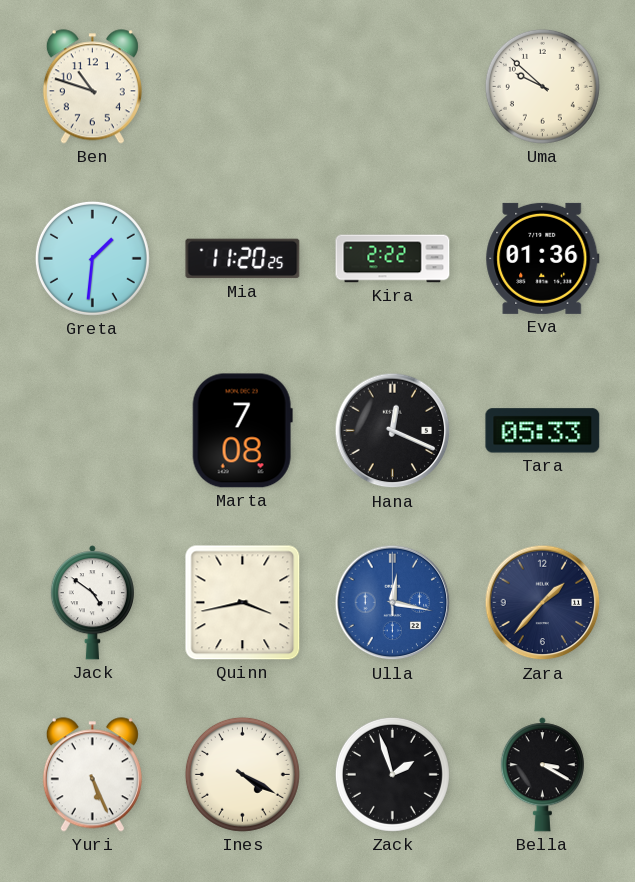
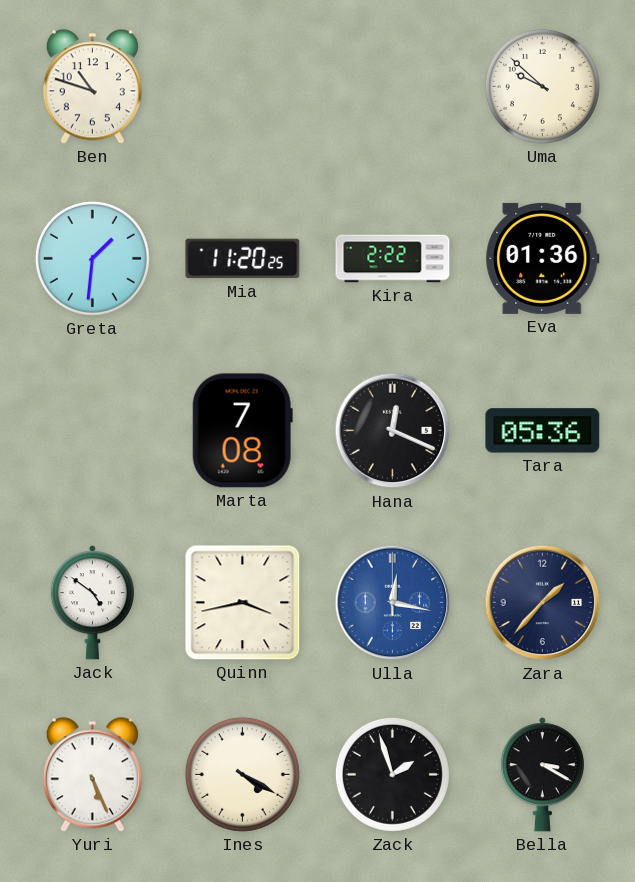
Tara: 05:33 -> 05:36
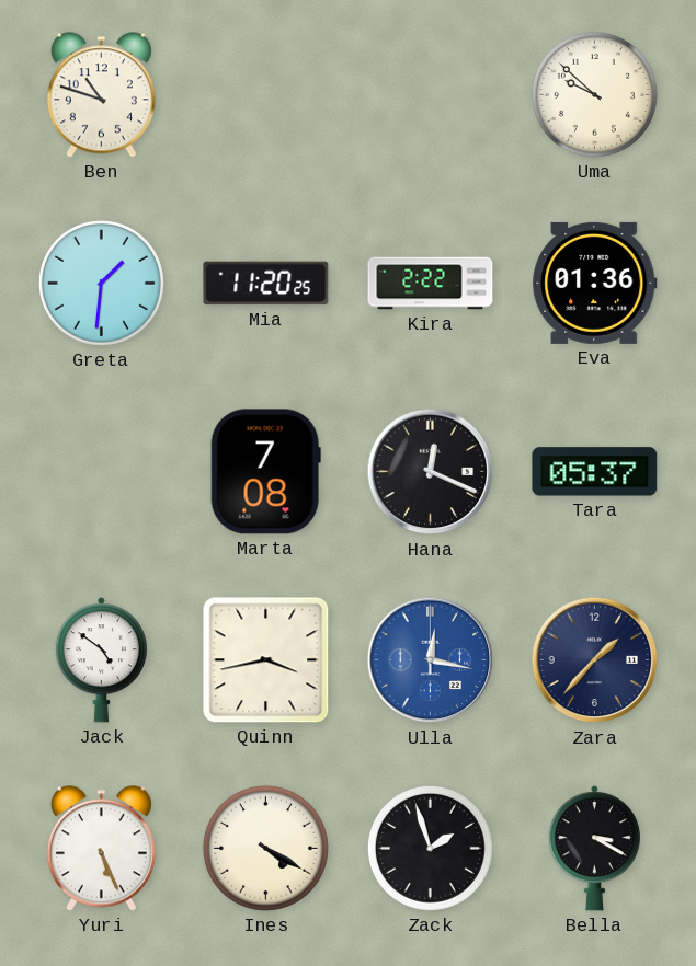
Tara: 05:36 -> 05:37
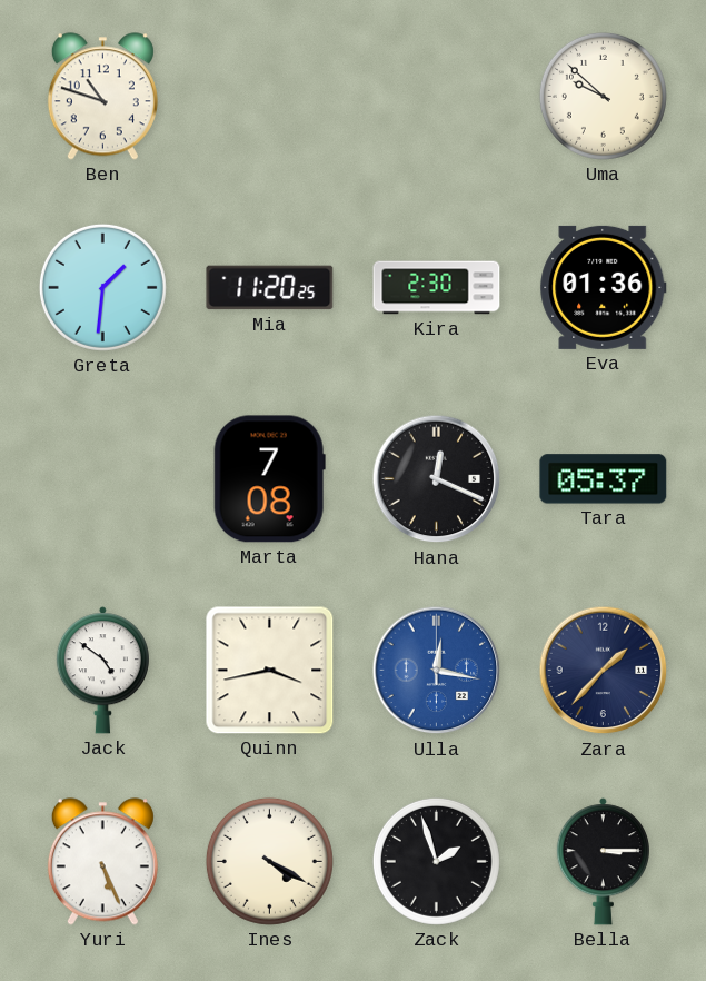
Kira: 2:22 -> 2:30
Bella: 3:20 -> 3:15
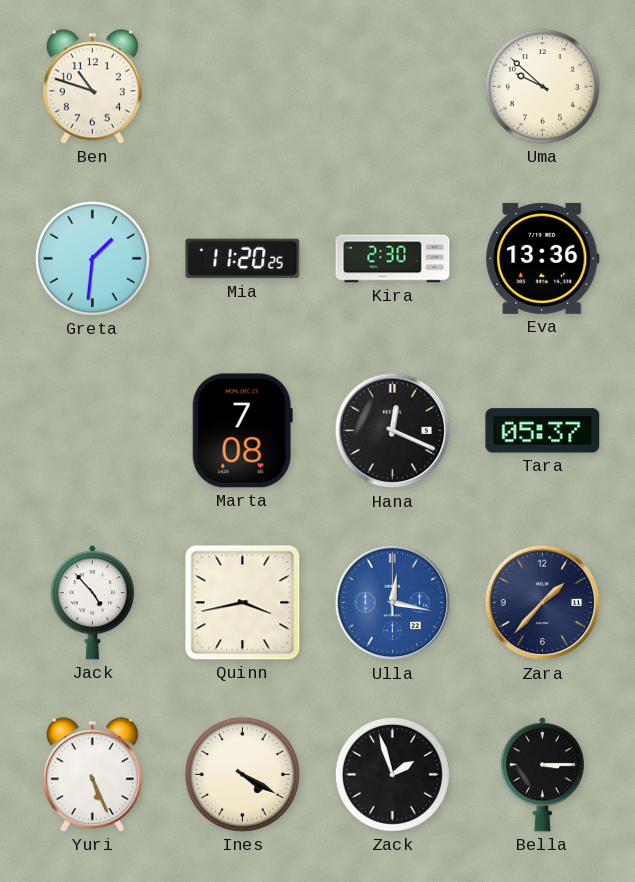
Eva: 01:36 -> 13:36
Jack: 4:51 -> 4:53
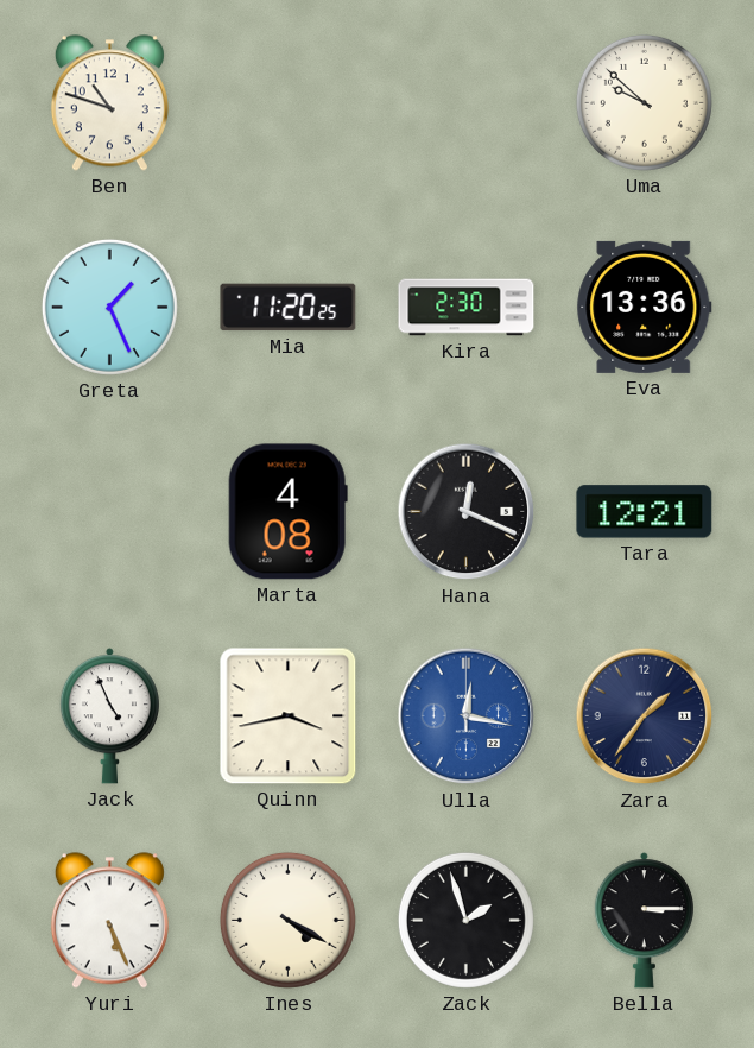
Greta: 1:31 -> 1:26
Marta: 7:08 -> 4:08
Tara: 05:37 -> 12:21
Jack: 4:53 -> 4:56
Zara: 1:37 -> 1:36
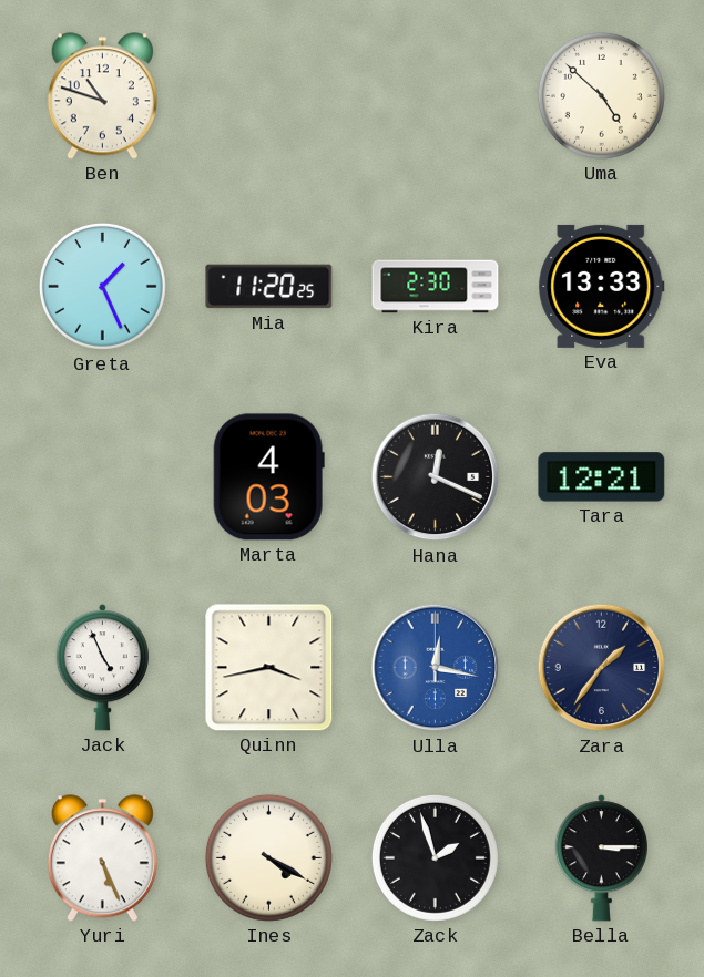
Uma: 9:52 -> 4:52
Eva: 13:36 -> 13:33
Marta: 4:08 -> 4:03
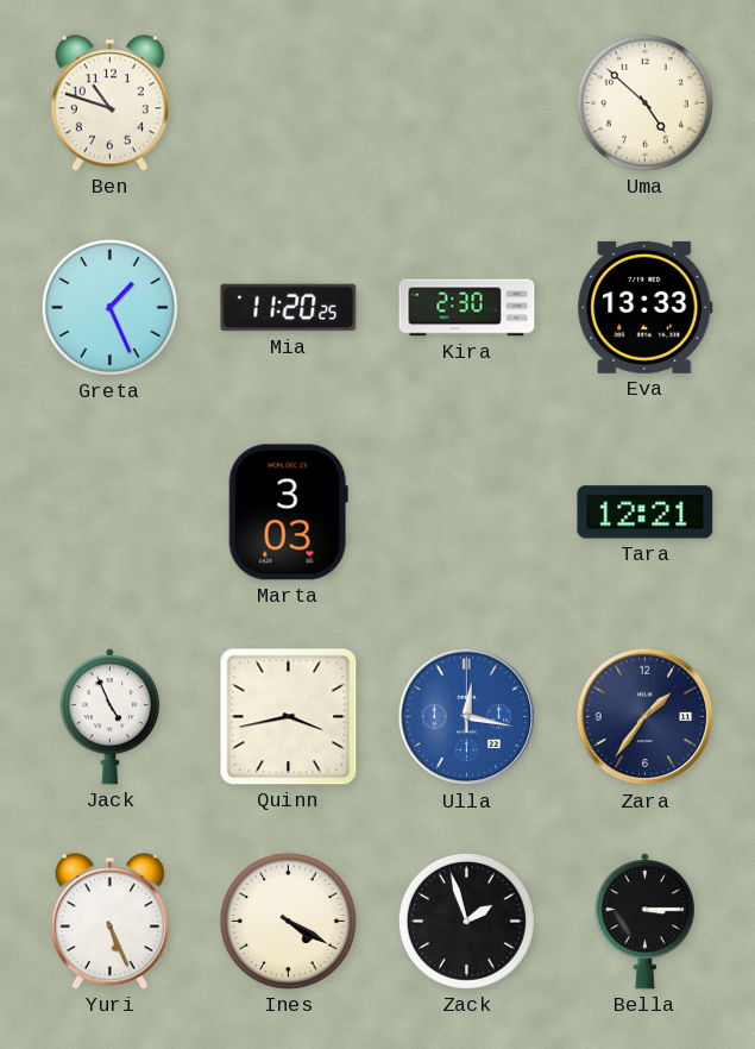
Marta: 4:03 -> 3:03
Hana: 12:19 -> none
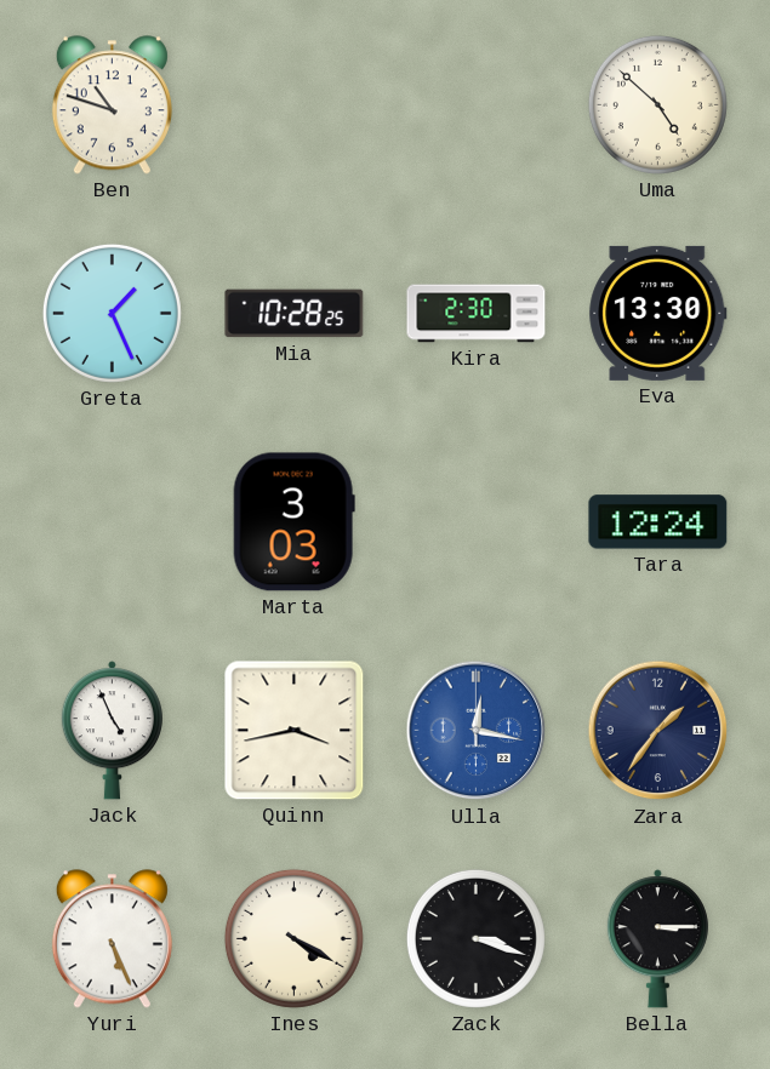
Mia: 11:20 -> 10:28
Eva: 13:33 -> 13:30
Tara: 12:21 -> 12:24
Zack: 1:57 -> 3:18
